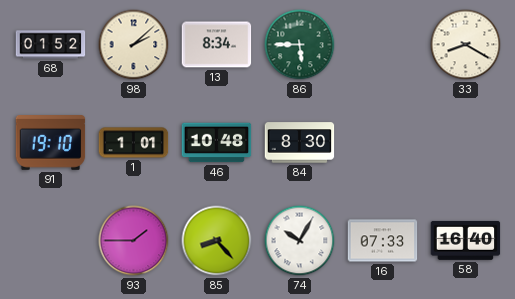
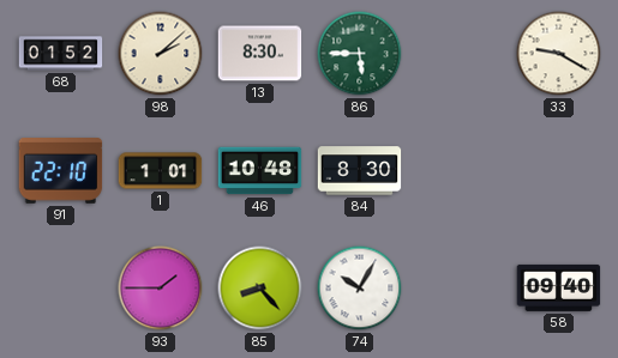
13: 8:34 -> 8:30
33: 8:20 -> 9:20
91: 19:10 -> 22:10
16: 07:33 -> none
58: 16:40 -> 09:40
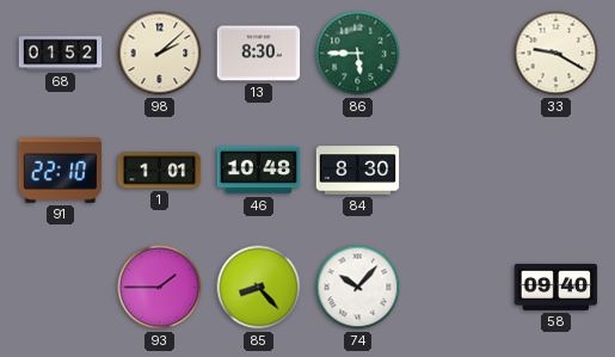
74: 10:05 -> 10:07
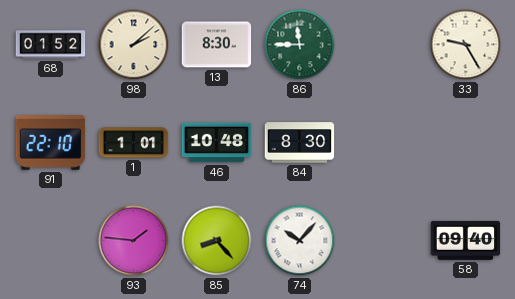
86: 5:45 -> 11:45
33: 9:20 -> 9:25
93: 1:45 -> 1:46
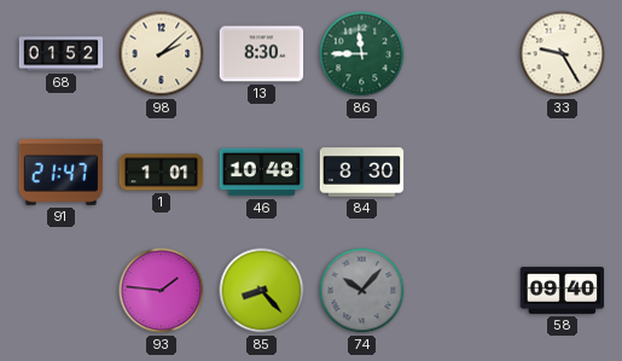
91: 22:10 -> 21:47
74 dial: white -> grey
